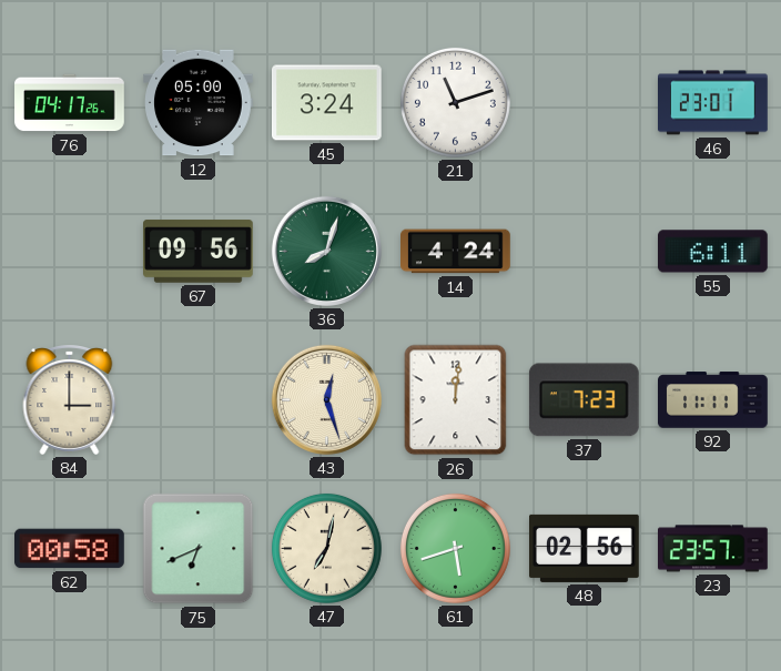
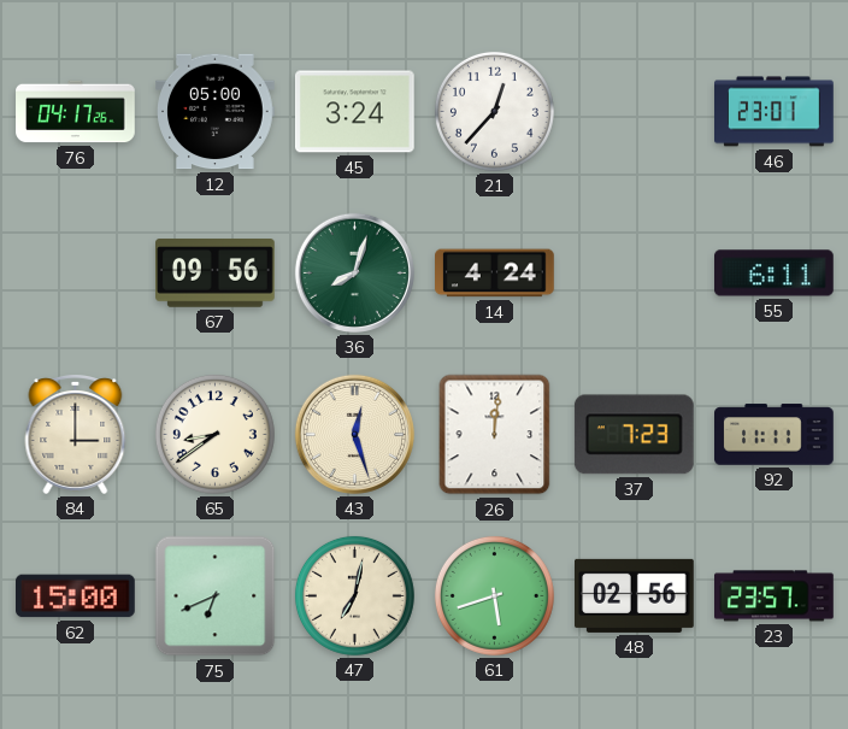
21: 11:12 -> 12:37
65: none -> 8:39
62: 00:58 -> 15:00
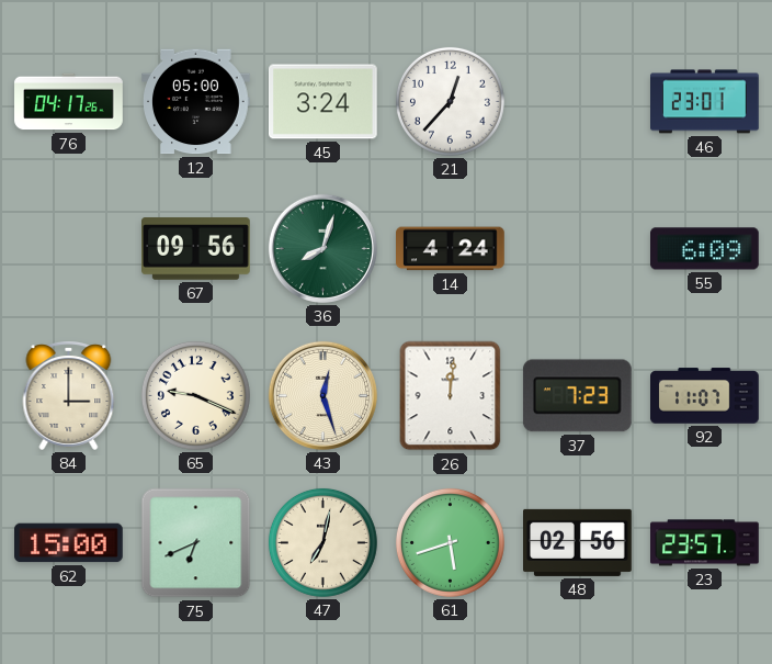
55: 6:11 -> 6:09
65: 8:39 -> 9:19
92: 11:11 -> 11:07
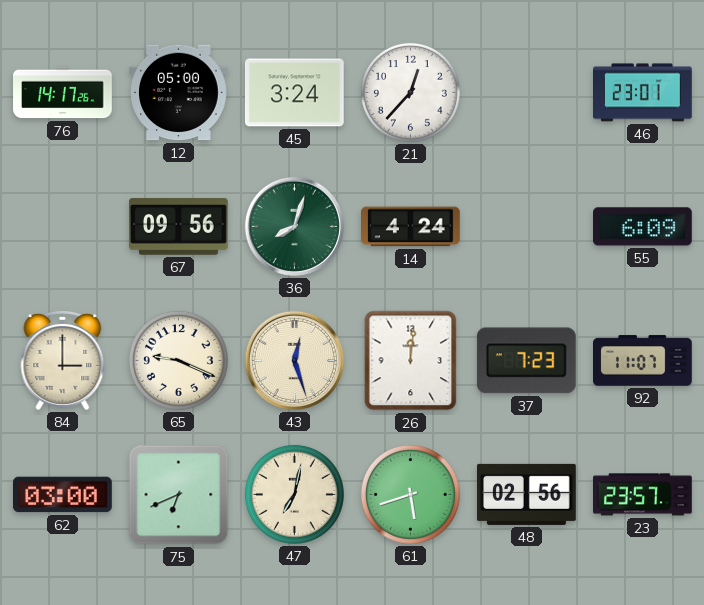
76: 04:17 -> 14:17
62: 15:00 -> 03:00
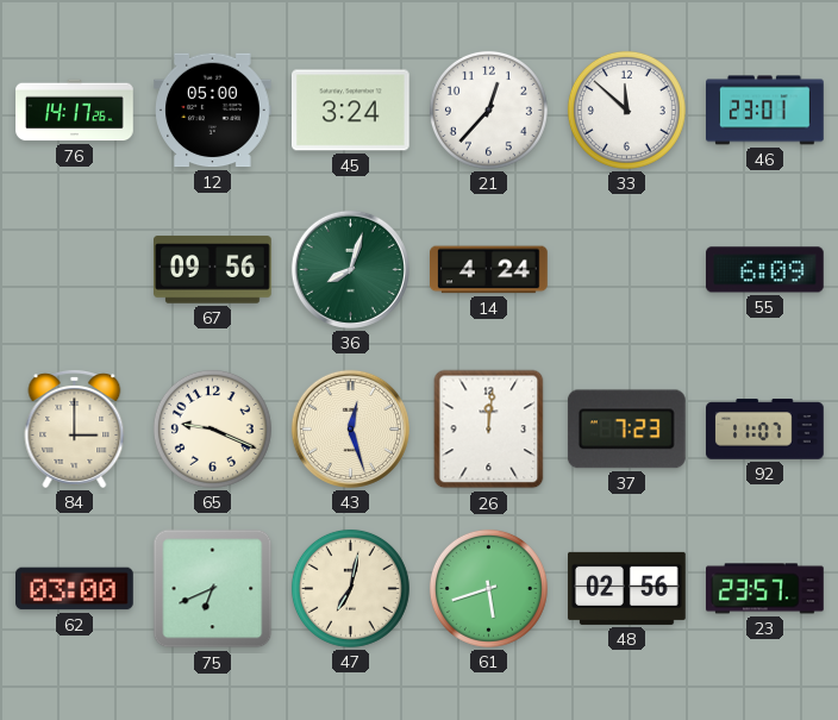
33: none -> 11:52
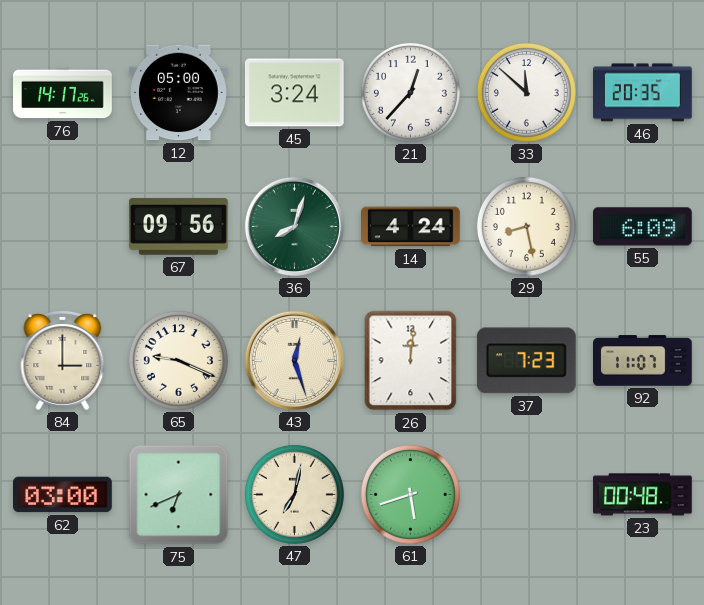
46: 23:01 -> 20:35
29: none -> 8:28
48: 02:56 -> none
23: 23:57 -> 00:48
